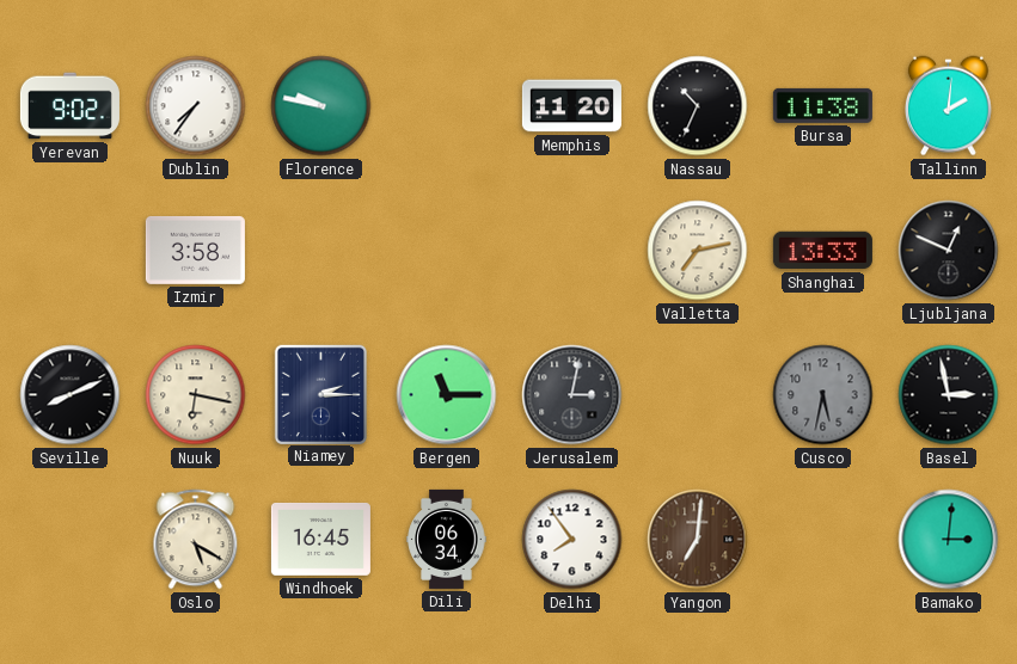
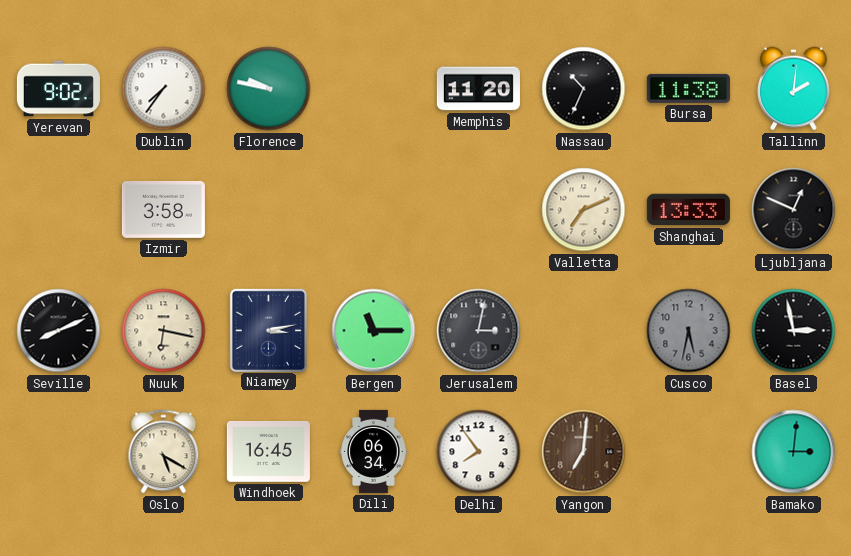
Valletta: 7:13 -> 7:11
Niamey: 2:15 -> 3:13
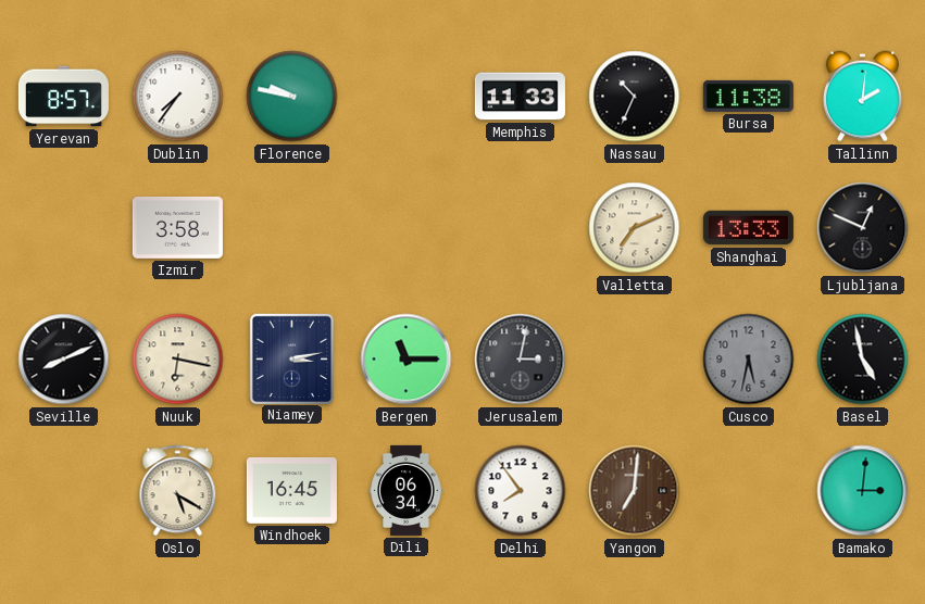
Yerevan: 9:02 -> 8:57
Memphis: 11:20 -> 11:33
Basel: 2:58 -> 4:58
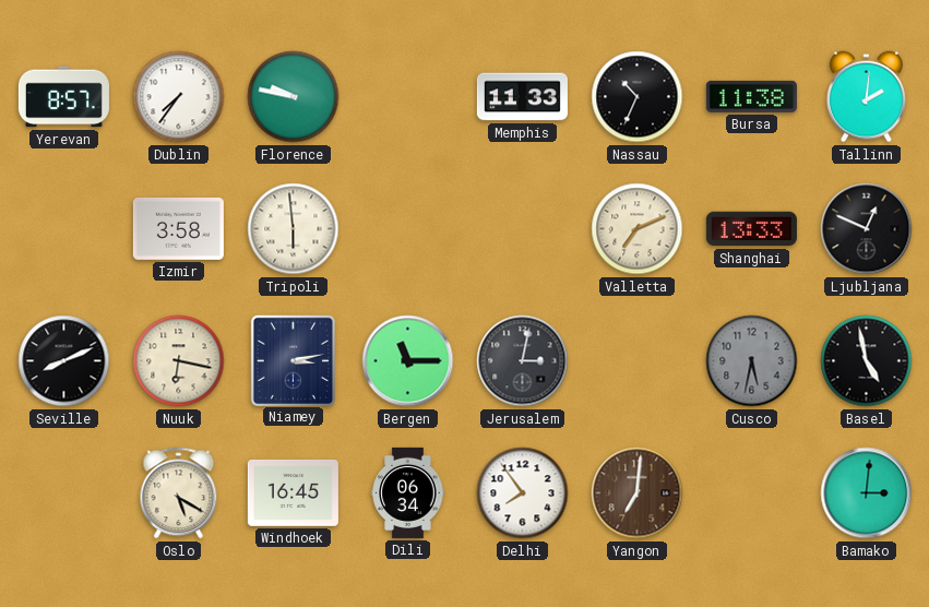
Tripoli: none -> 5:59
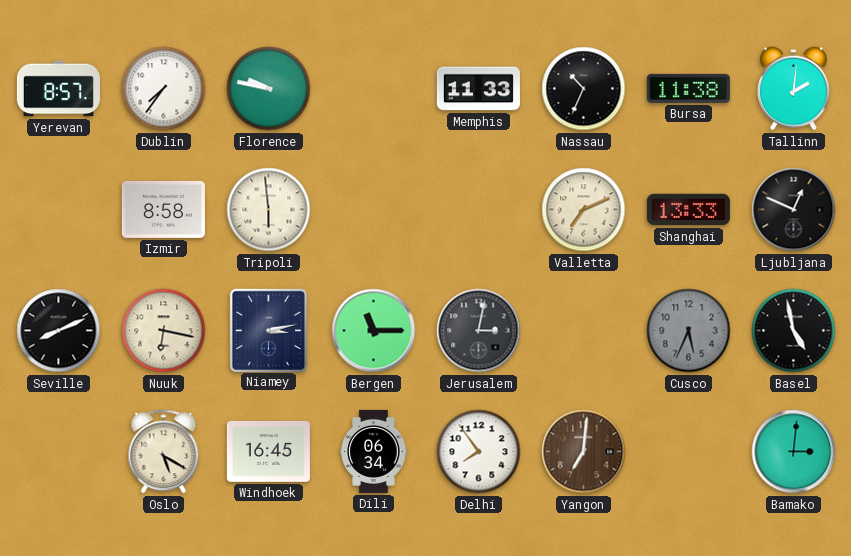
Izmir: 3:58 -> 8:58
Cusco: 5:32 -> 5:34
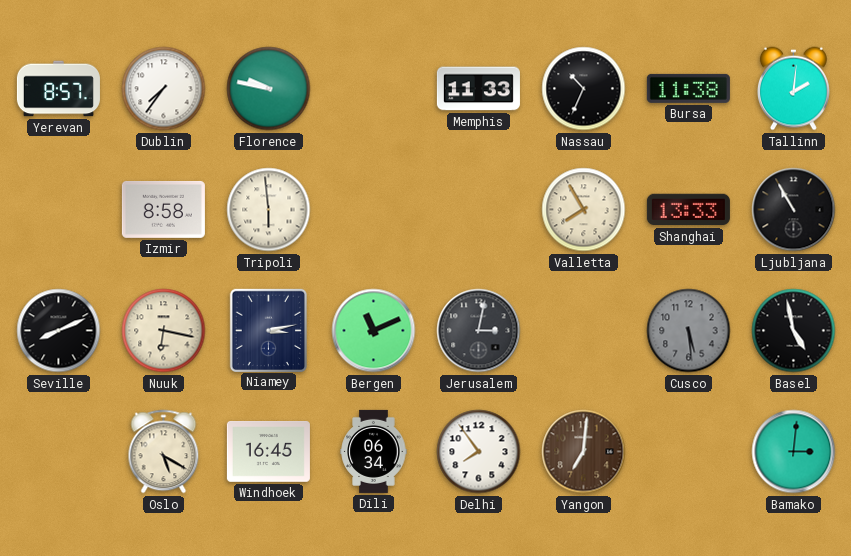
Valletta: 7:11 -> 7:55
Ljubljana: 12:49 -> 10:55
Bergen: 11:15 -> 11:11
Cusco: 5:34 -> 5:29
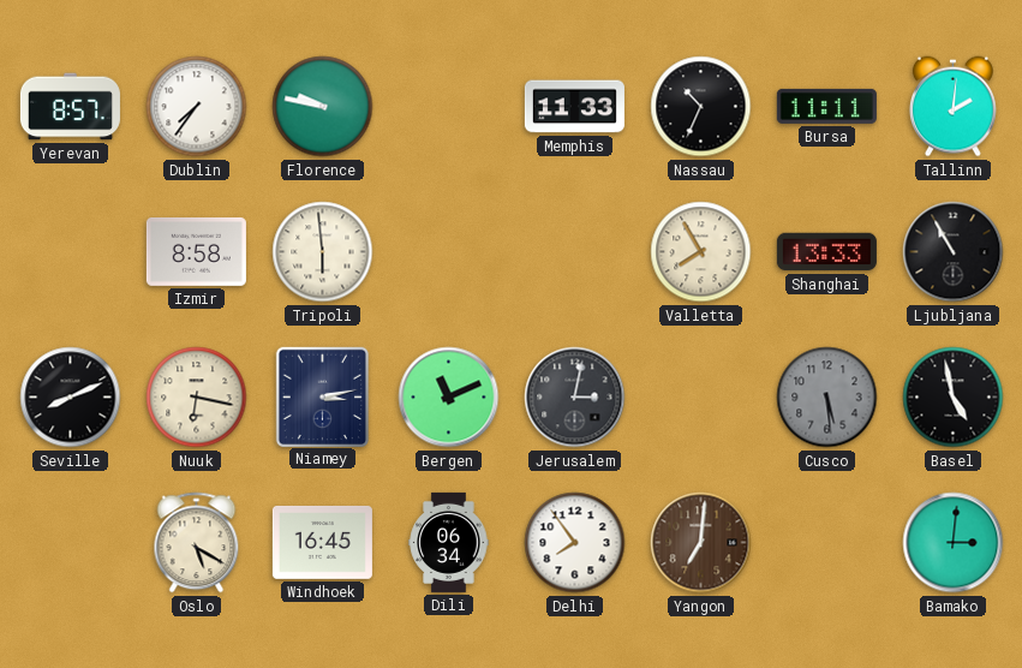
Bursa: 11:38 -> 11:11
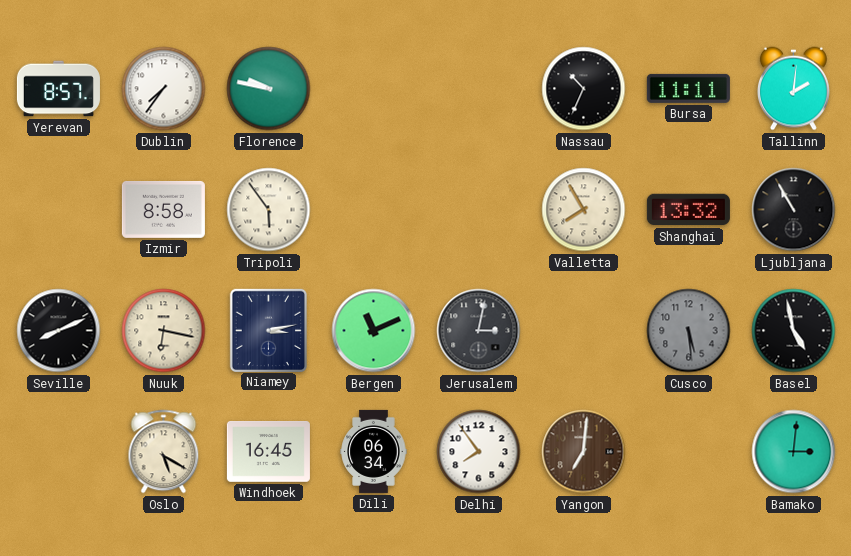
Memphis: 11:33 -> none
Tripoli: 5:59 -> 5:54
Shanghai: 13:33 -> 13:32
